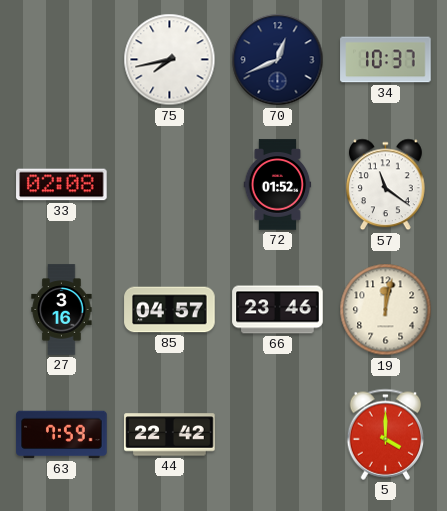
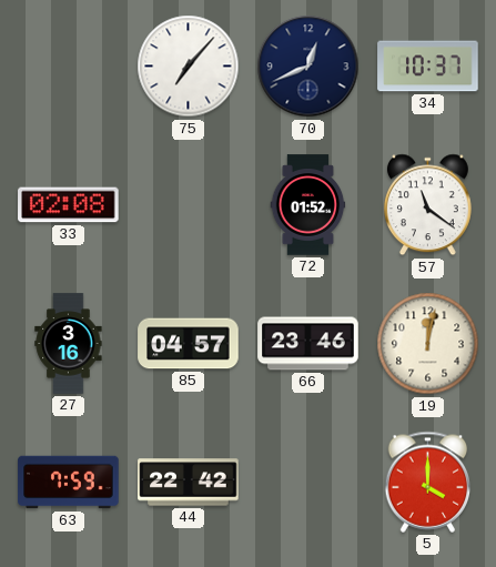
75: 7:43 -> 7:07
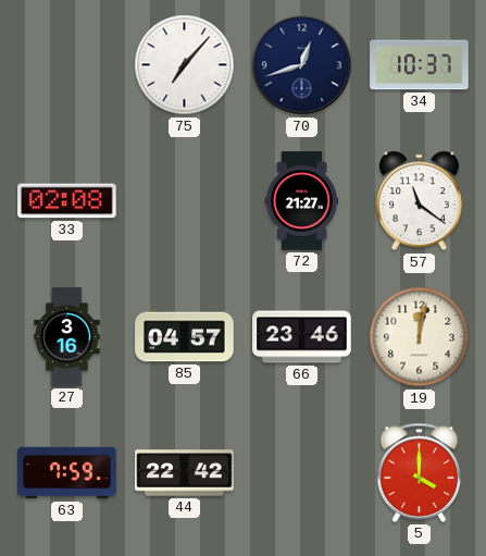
70: 12:41 -> 12:42
72: 01:52 -> 21:27
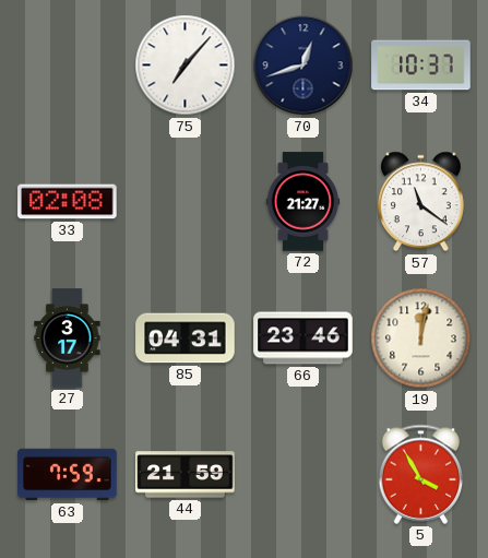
27: 3:16 -> 3:17
85: 04:57 -> 04:31
44: 22:42 -> 21:59
5: 4:00 -> 3:55
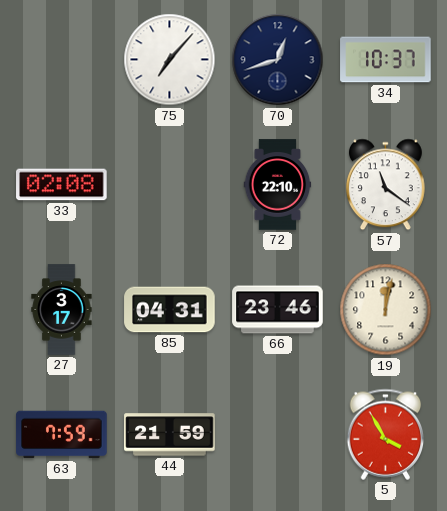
72: 21:27 -> 22:10
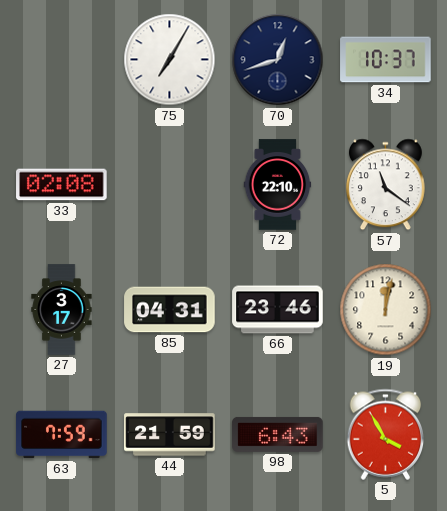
75: 7:07 -> 7:05
98: none -> 6:43
